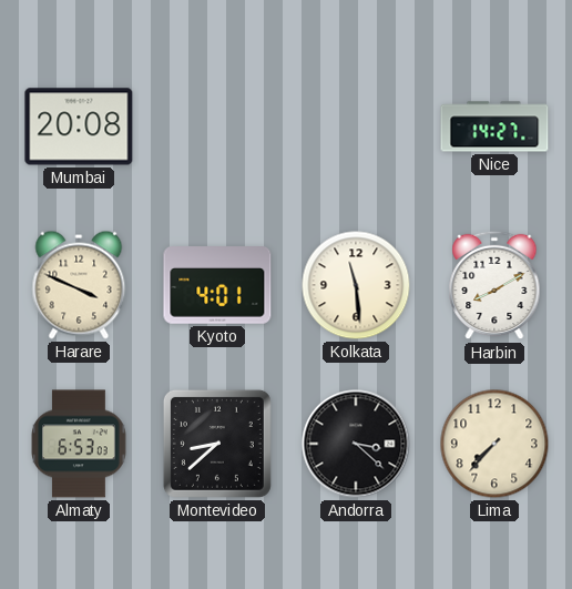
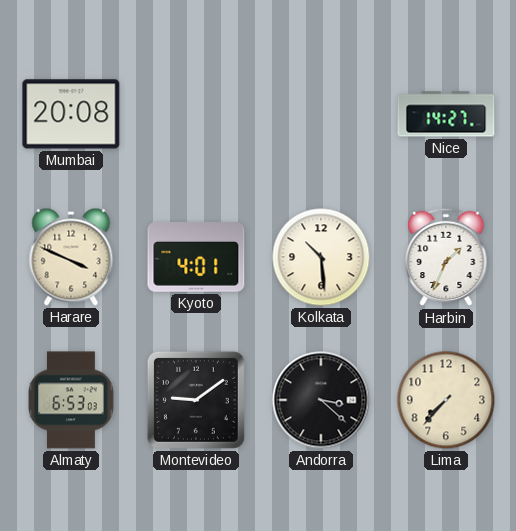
Kolkata: 11:29 -> 10:29
Harbin: 8:10 -> 1:34
Montevideo: 8:38 -> 9:09
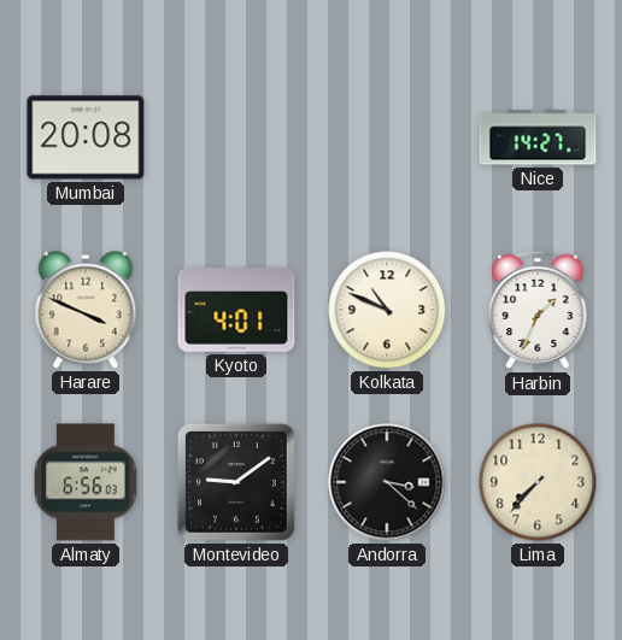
Kolkata: 10:29 -> 10:49
Almaty: 6:53 -> 6:56
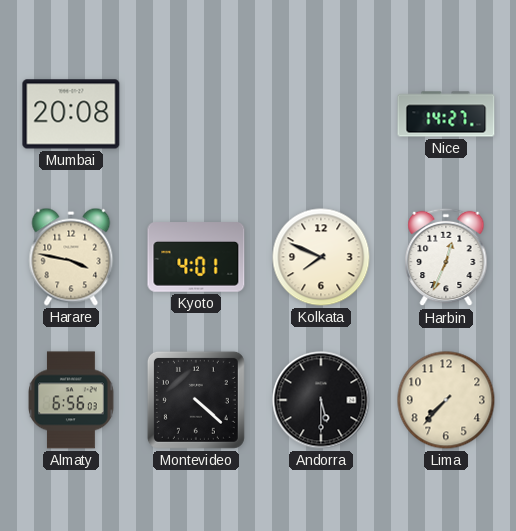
Harare: 3:49 -> 3:47
Kolkata: 10:49 -> 7:49
Harbin: 1:34 -> 12:34
Montevideo: 9:09 -> 4:22
Andorra: 3:22 -> 5:30
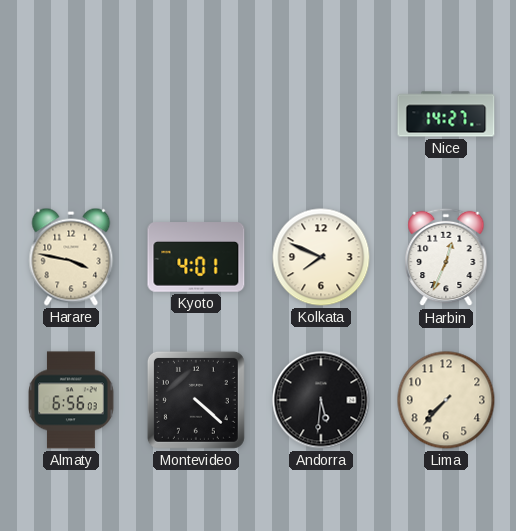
Mumbai: 20:08 -> none
Andorra: 5:30 -> 5:31
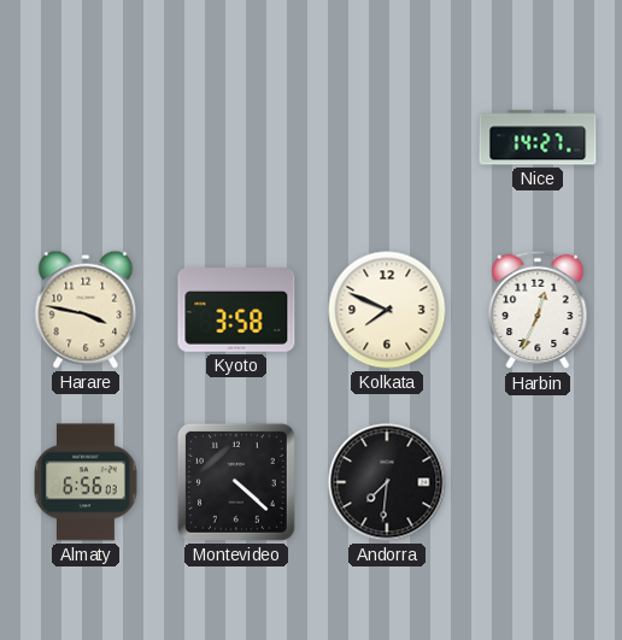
Kyoto: 4:01 -> 3:58
Andorra: 5:31 -> 7:31
Lima: 7:37 -> none
